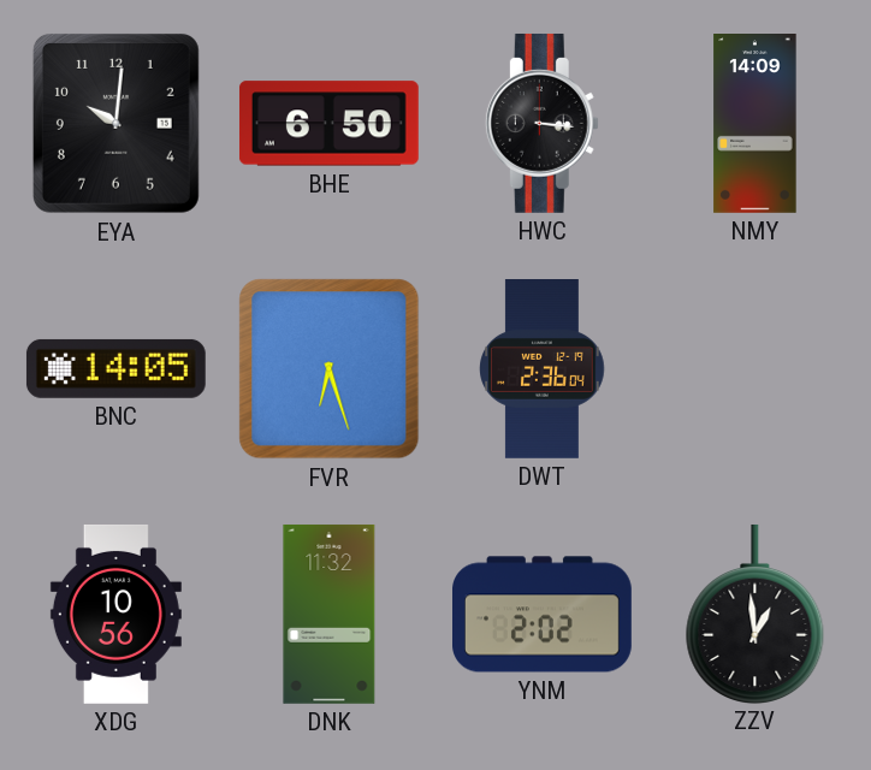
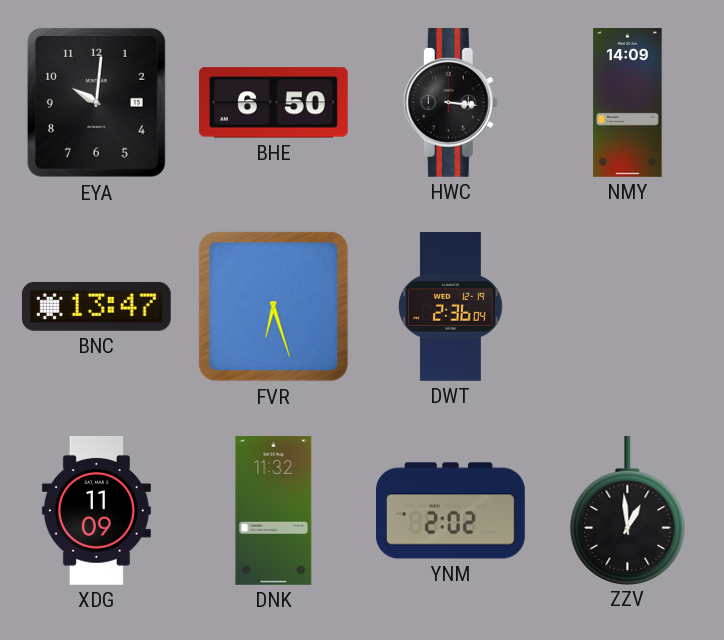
BNC: 14:05 -> 13:47
XDG: 10:56 -> 11:09
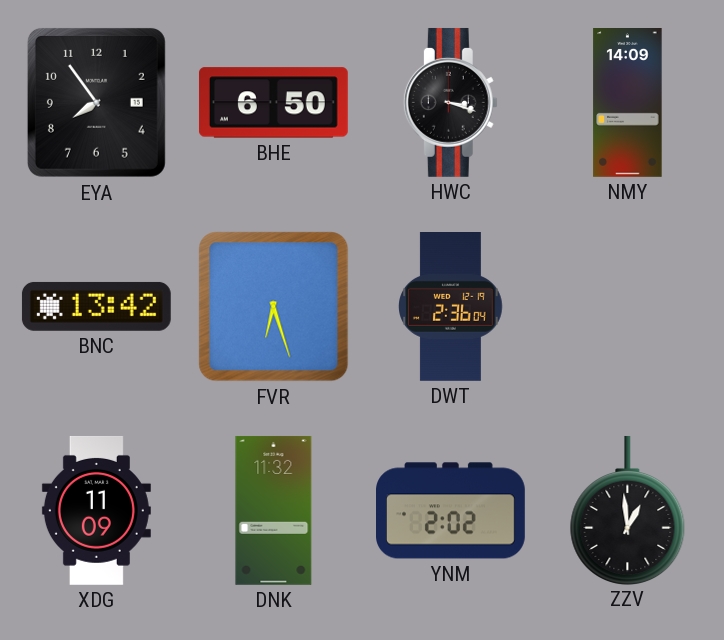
EYA: 10:01 -> 7:54
HWC: 3:16 -> 3:18
BNC: 13:47 -> 13:42
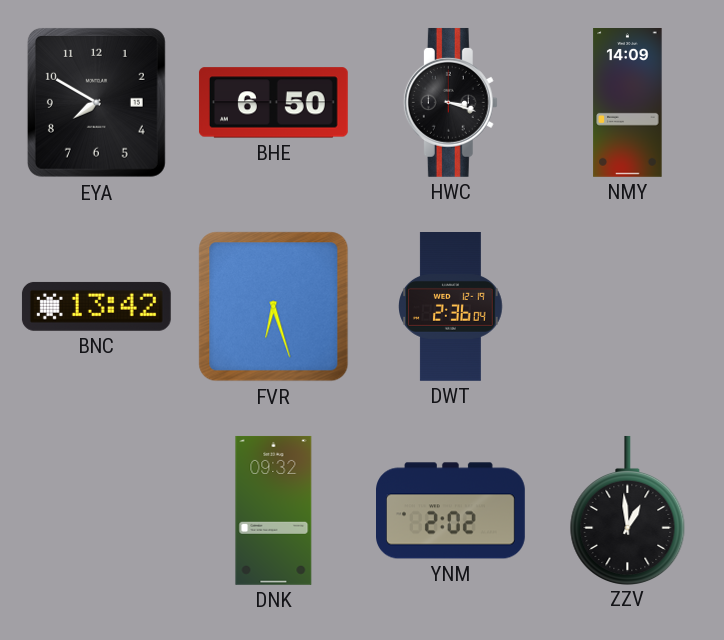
EYA: 7:54 -> 7:50
XDG: 11:09 -> none
DNK: 11:32 -> 09:32
